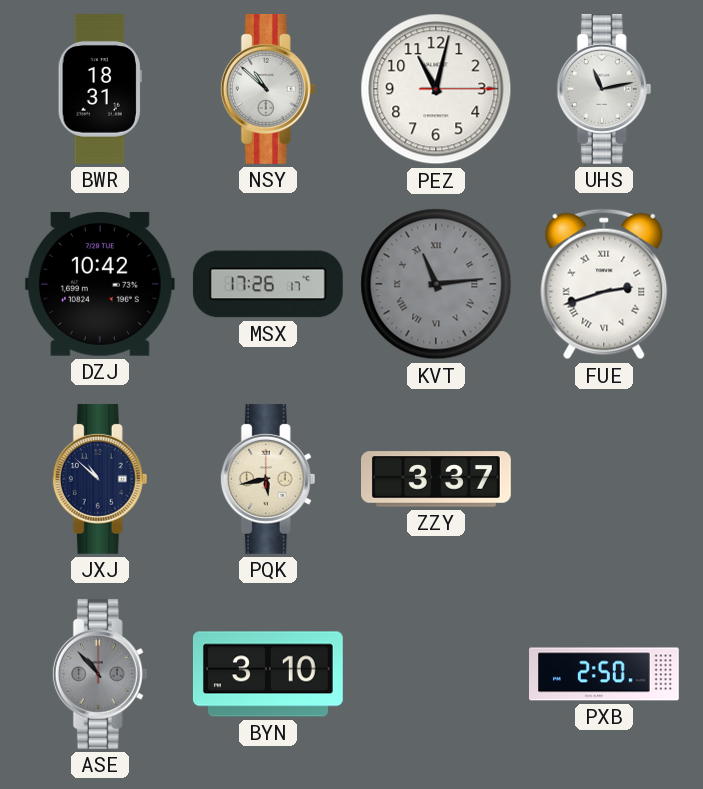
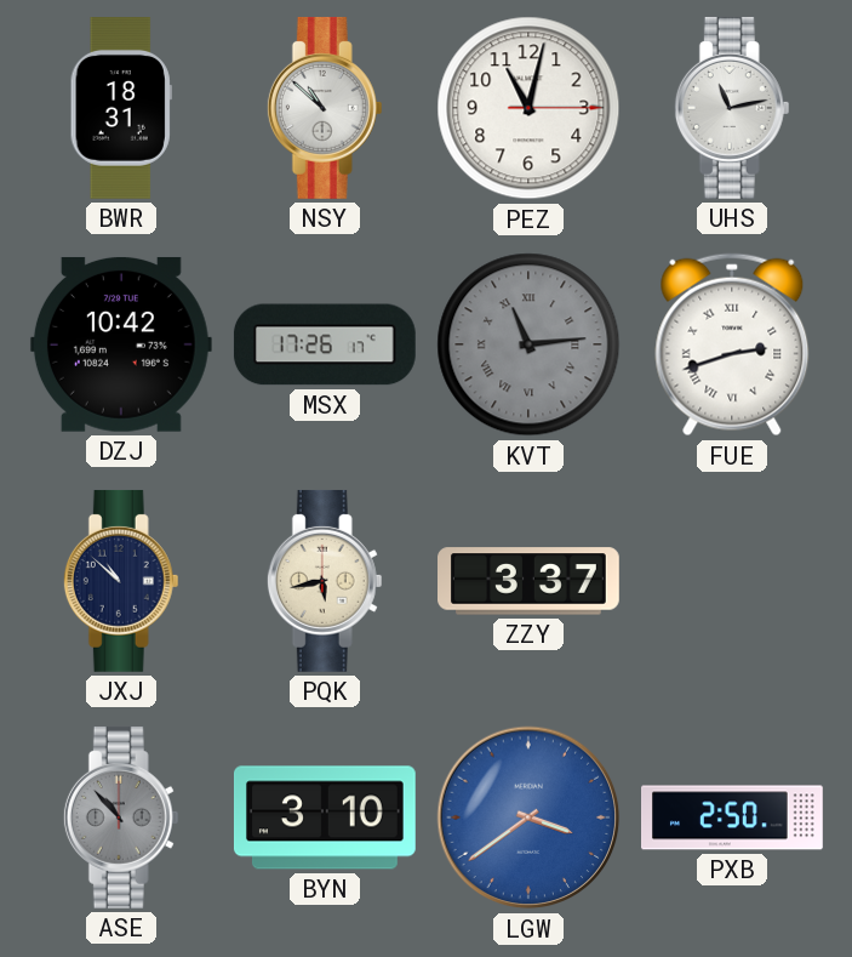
LGW: none -> 3:39
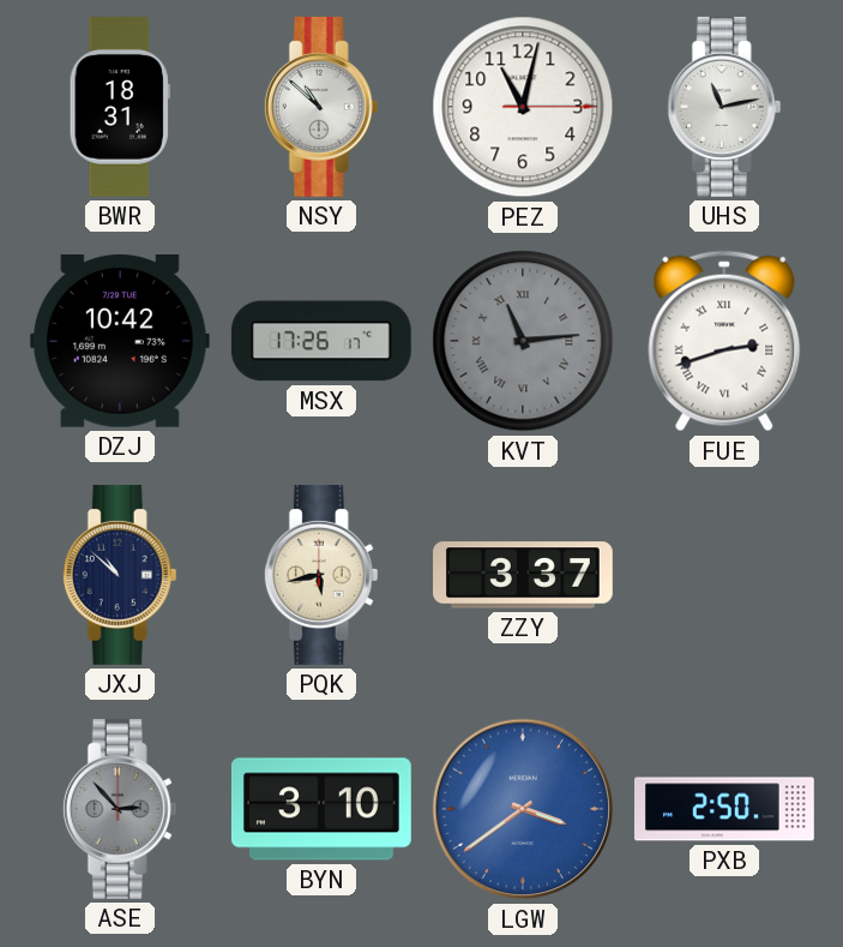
ASE: 10:53 -> 2:53
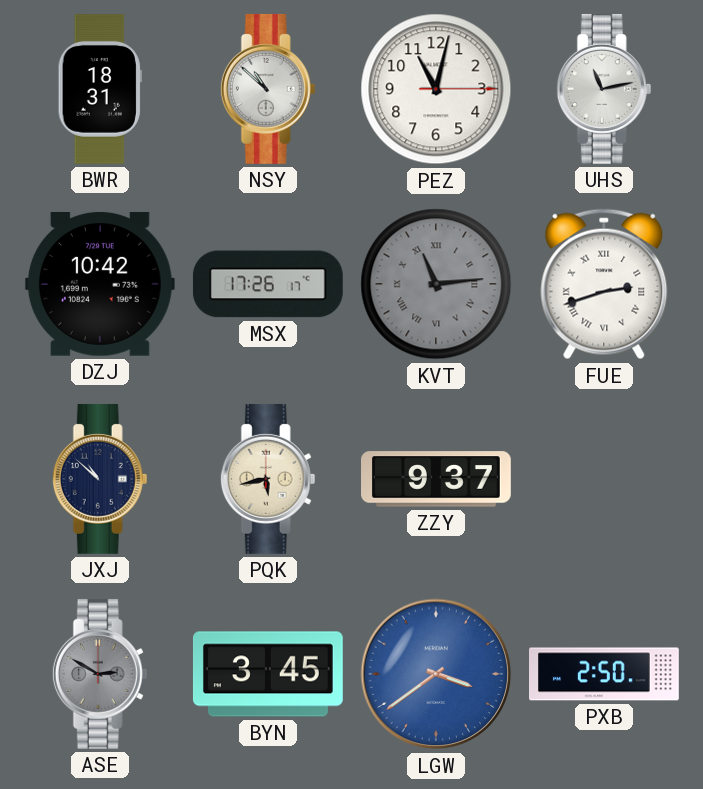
ZZY: 3:37 -> 9:37
ASE: 2:53 -> 2:50
BYN: 3:10 -> 3:45
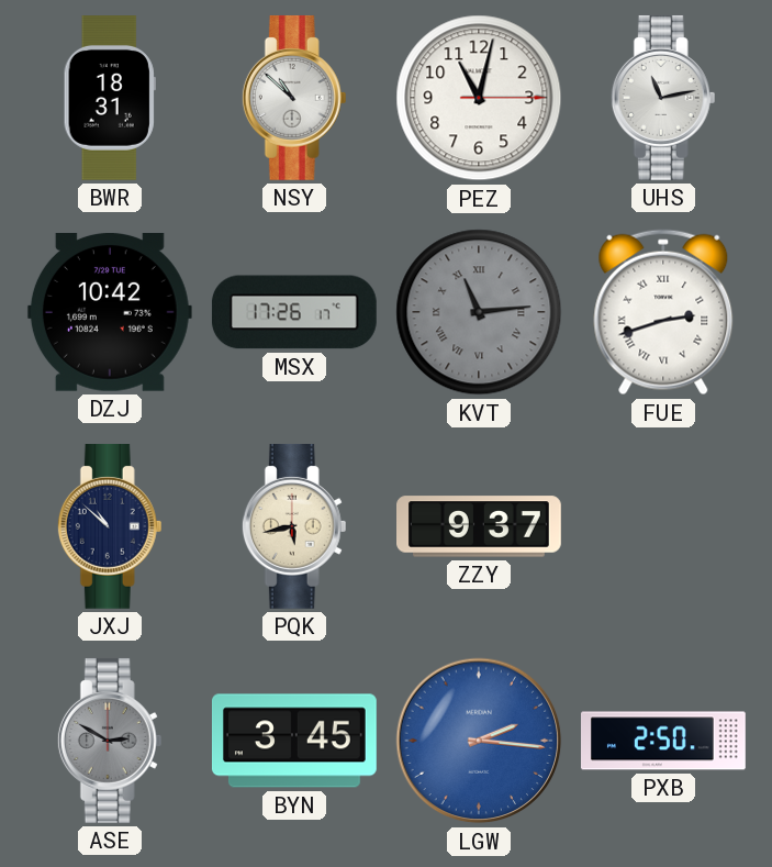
LGW: 3:39 -> 2:16
